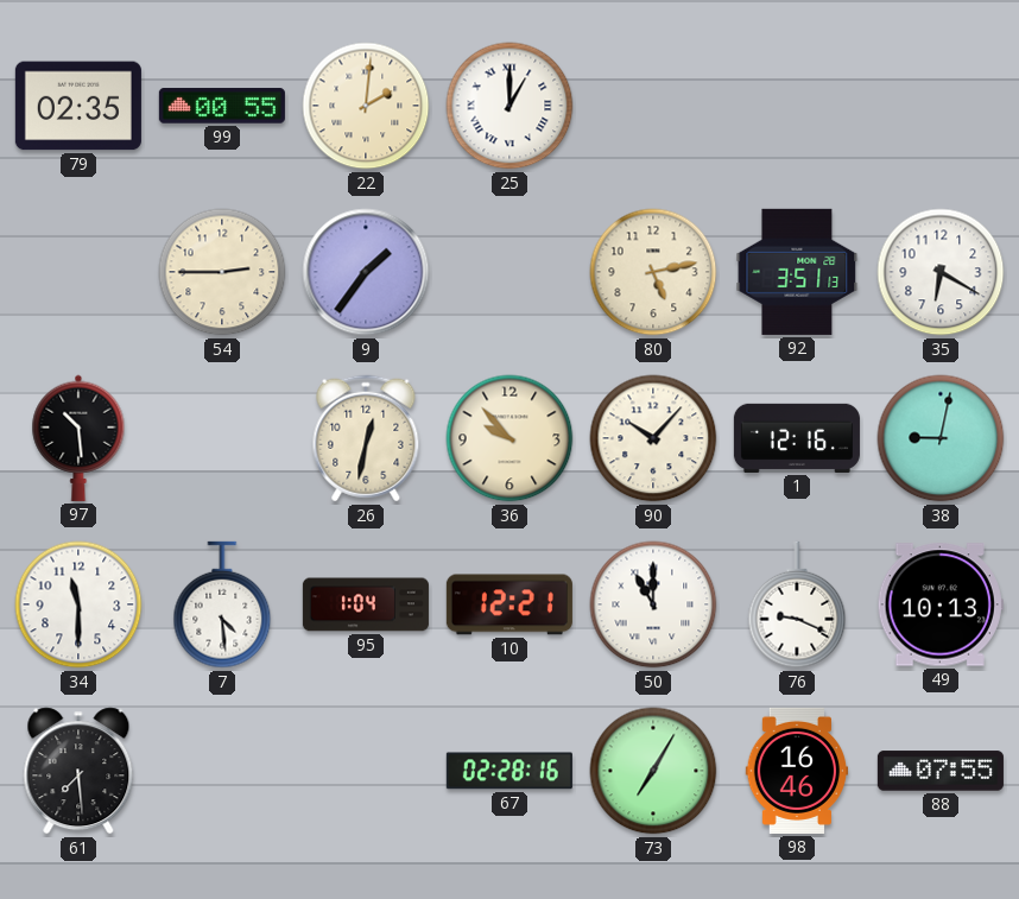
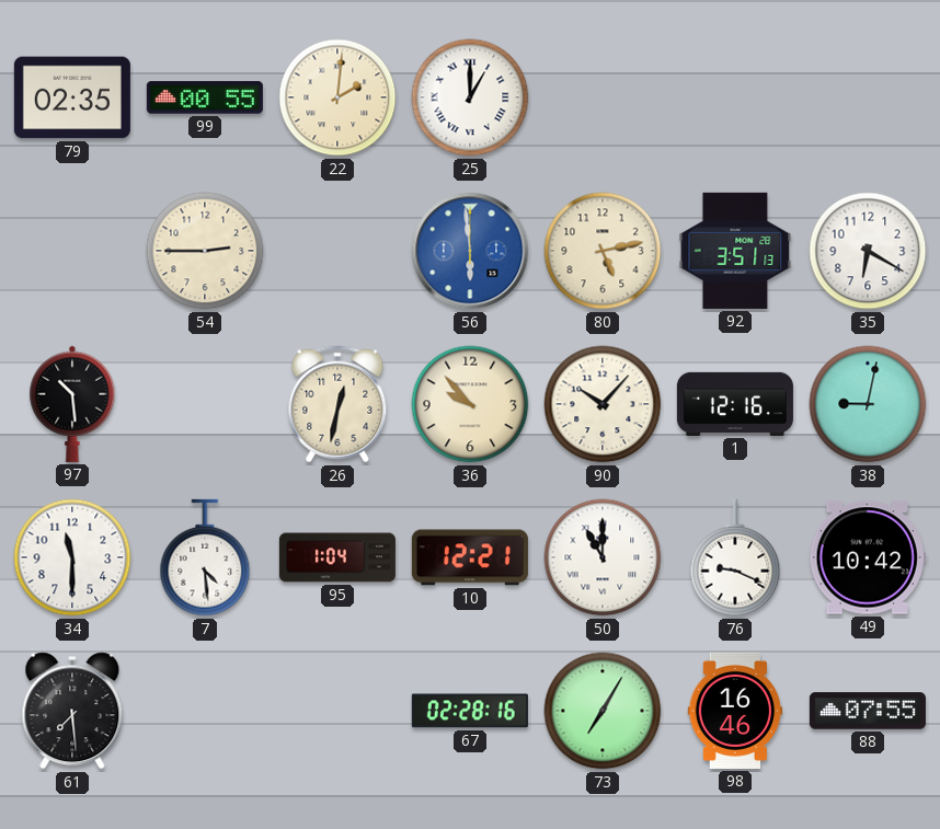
9: 1:36 -> none
56: none -> 5:59
49: 10:13 -> 10:42
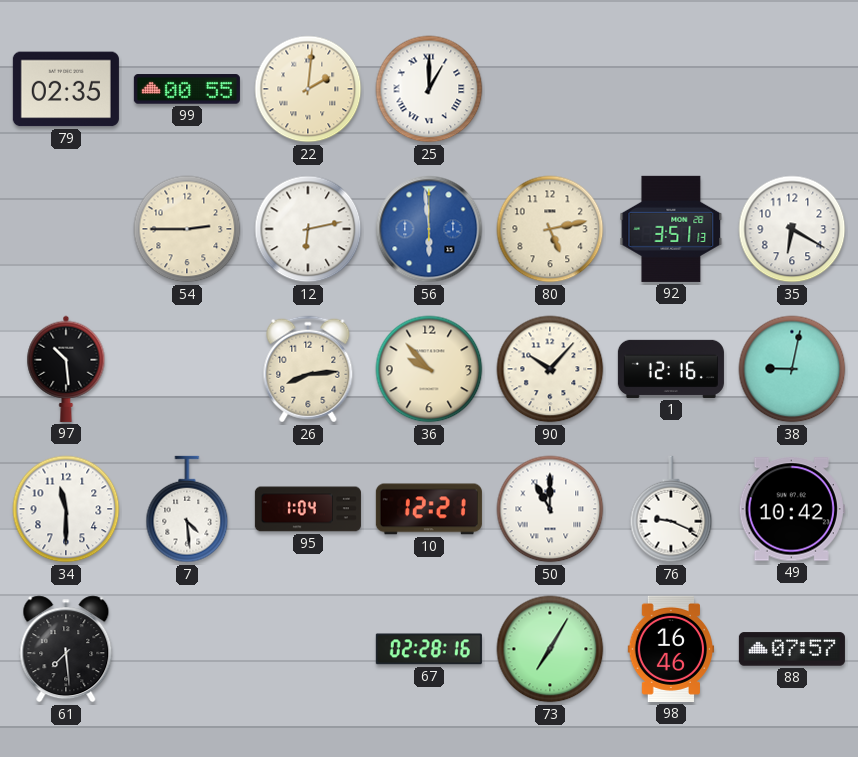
12: none -> 6:13
26: 12:32 -> 8:14
88: 07:55 -> 07:57
